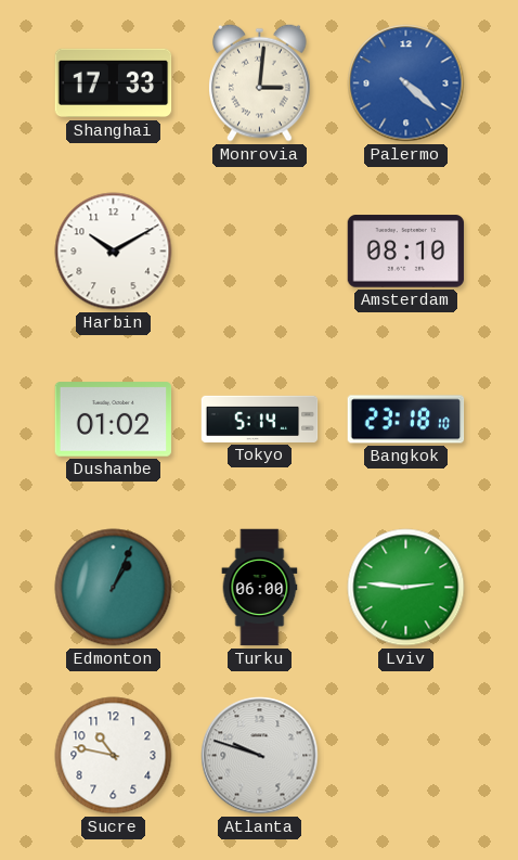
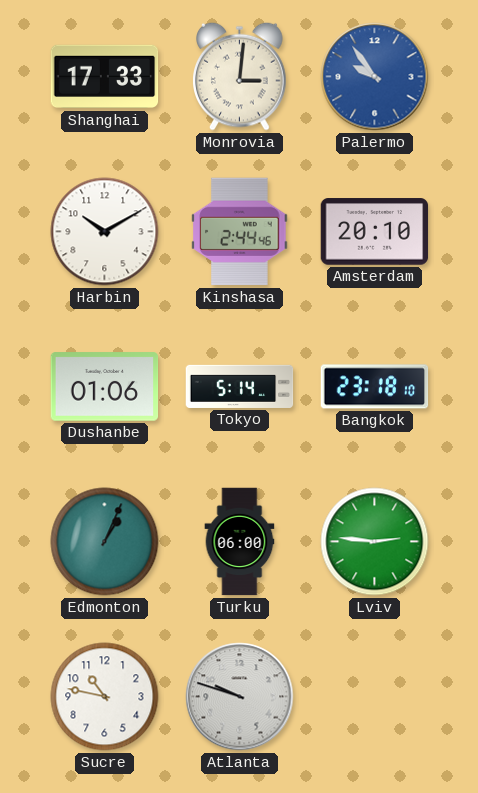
Palermo: 4:22 -> 9:54
Kinshasa: none -> 2:44
Amsterdam: 08:10 -> 20:10
Dushanbe: 01:02 -> 01:06
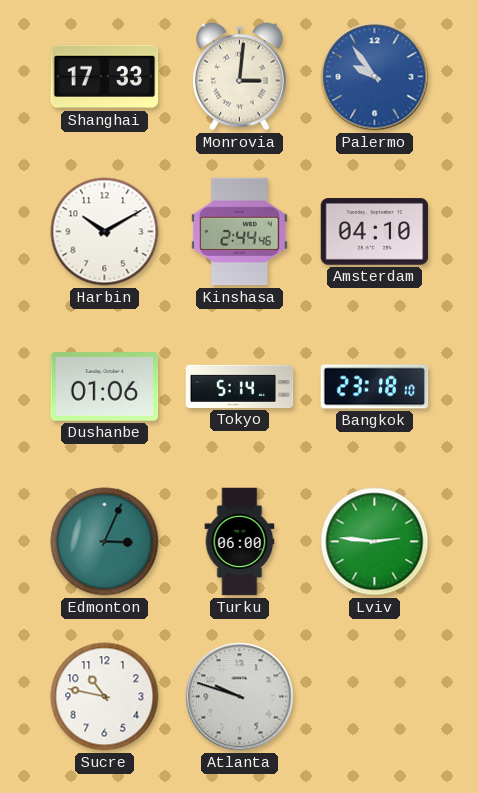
Amsterdam: 20:10 -> 04:10
Edmonton: 1:04 -> 3:04
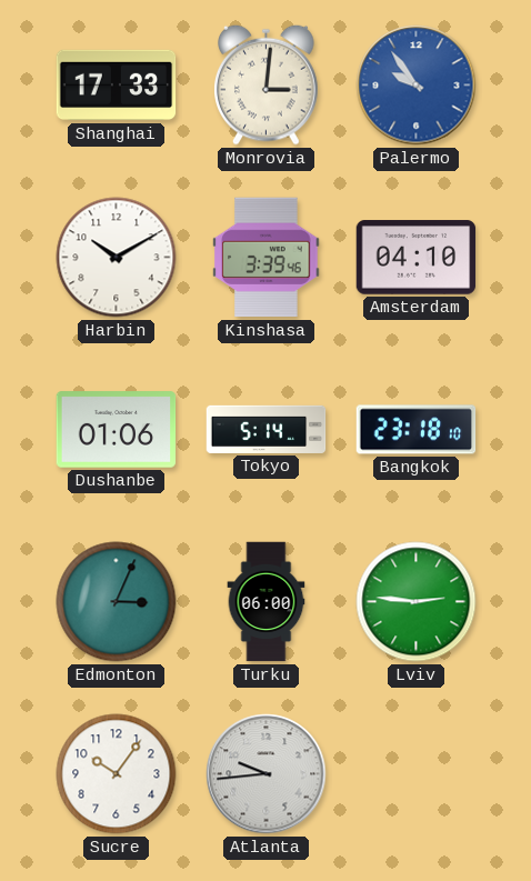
Kinshasa: 2:44 -> 3:39
Sucre: 10:47 -> 10:06
Atlanta: 9:48 -> 9:44
